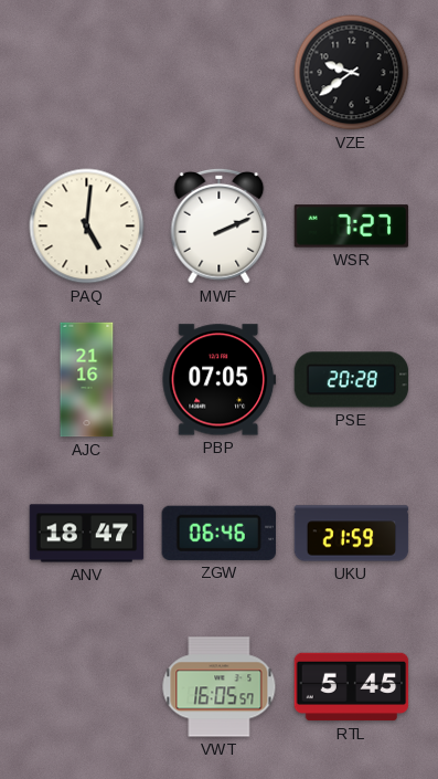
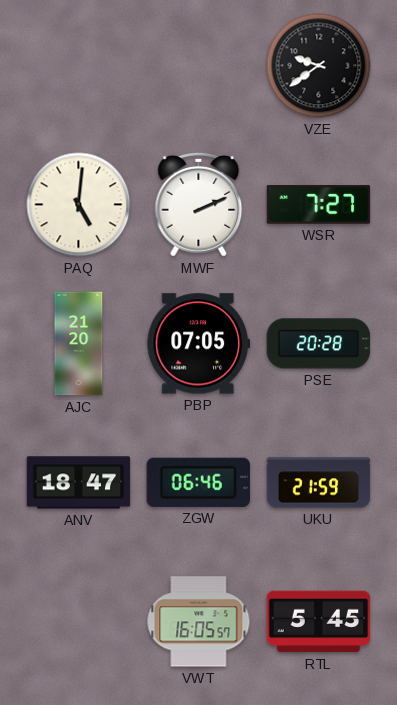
AJC: 21:16 -> 21:20
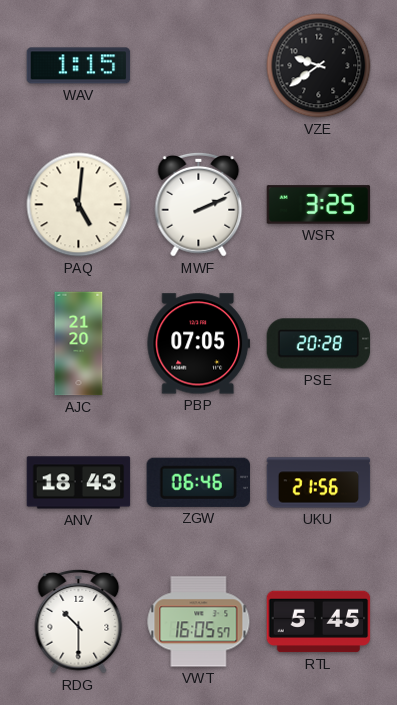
WAV: none -> 1:15
WSR: 7:27 -> 3:25
ANV: 18:47 -> 18:43
UKU: 21:59 -> 21:56
RDG: none -> 10:30
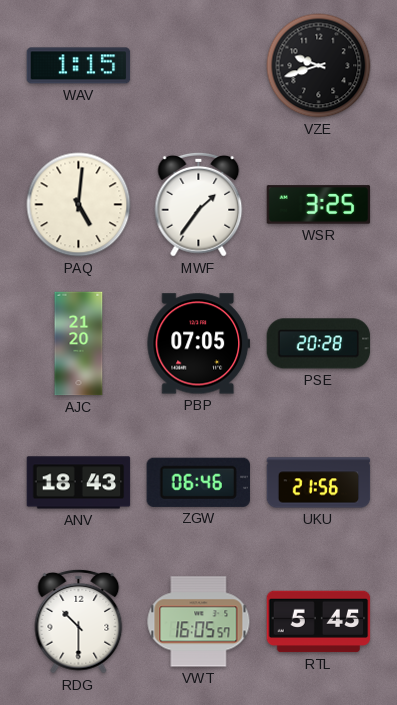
VZE: 9:39 -> 9:42
MWF: 2:11 -> 1:36
